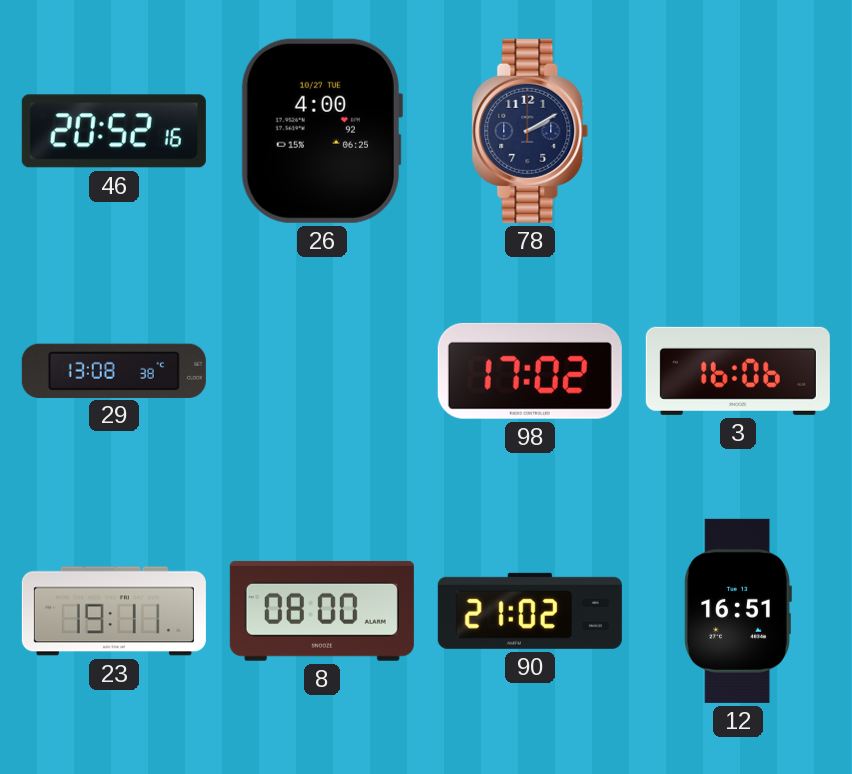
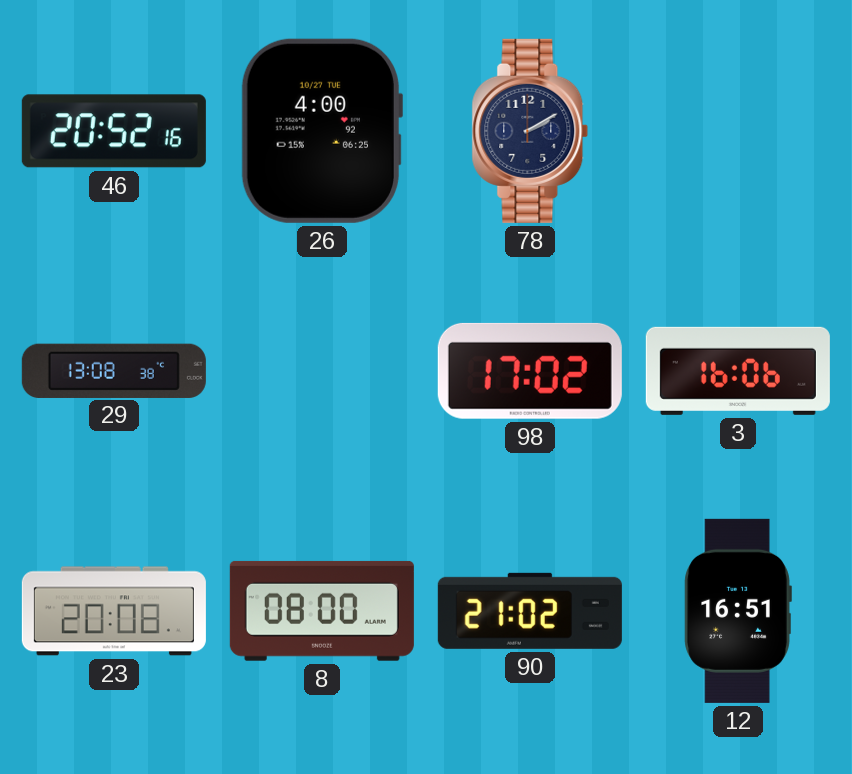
23: 19:11 -> 20:08
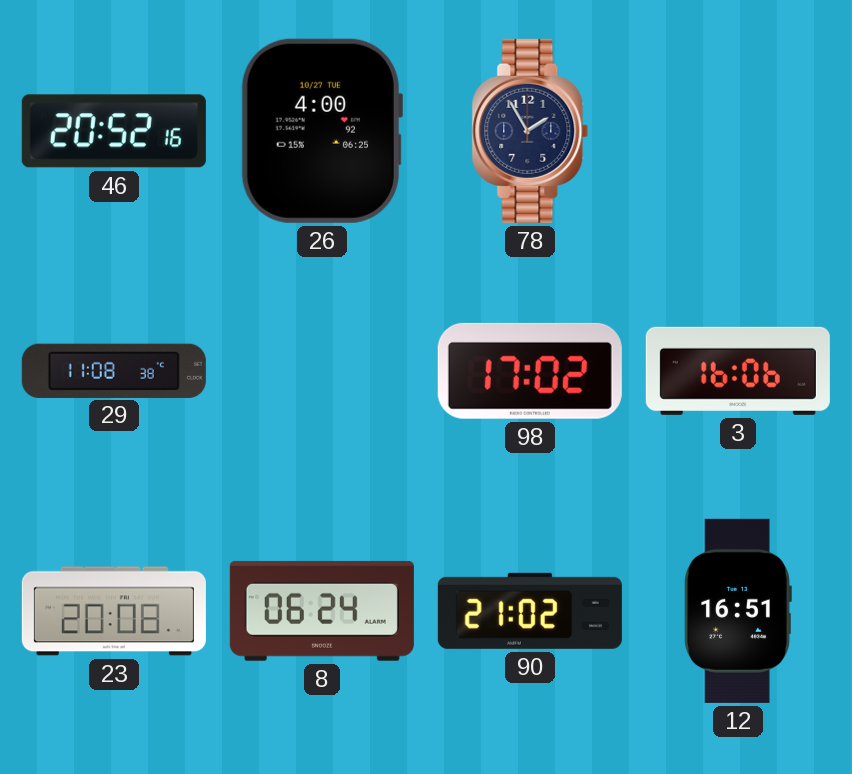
78: 2:10 -> 1:55
29: 13:08 -> 11:08
8: 08:00 -> 06:24
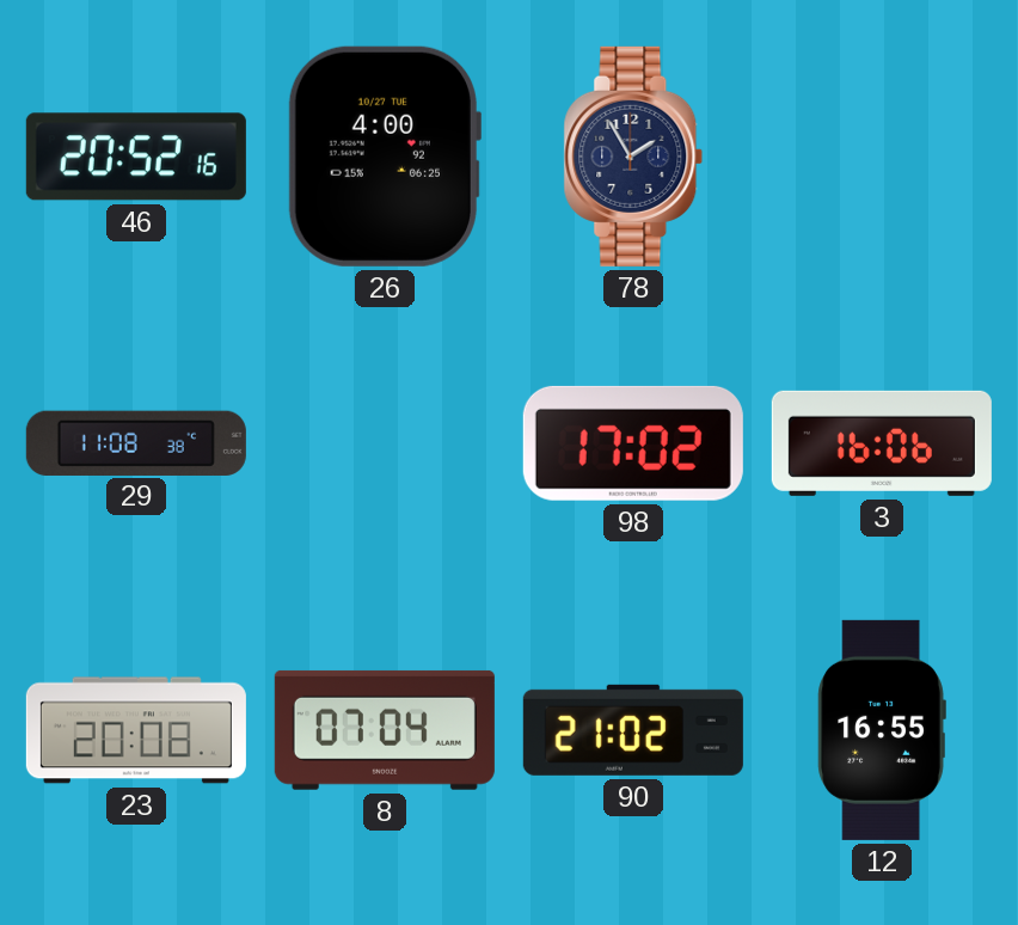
8: 06:24 -> 07:04
12: 16:51 -> 16:55
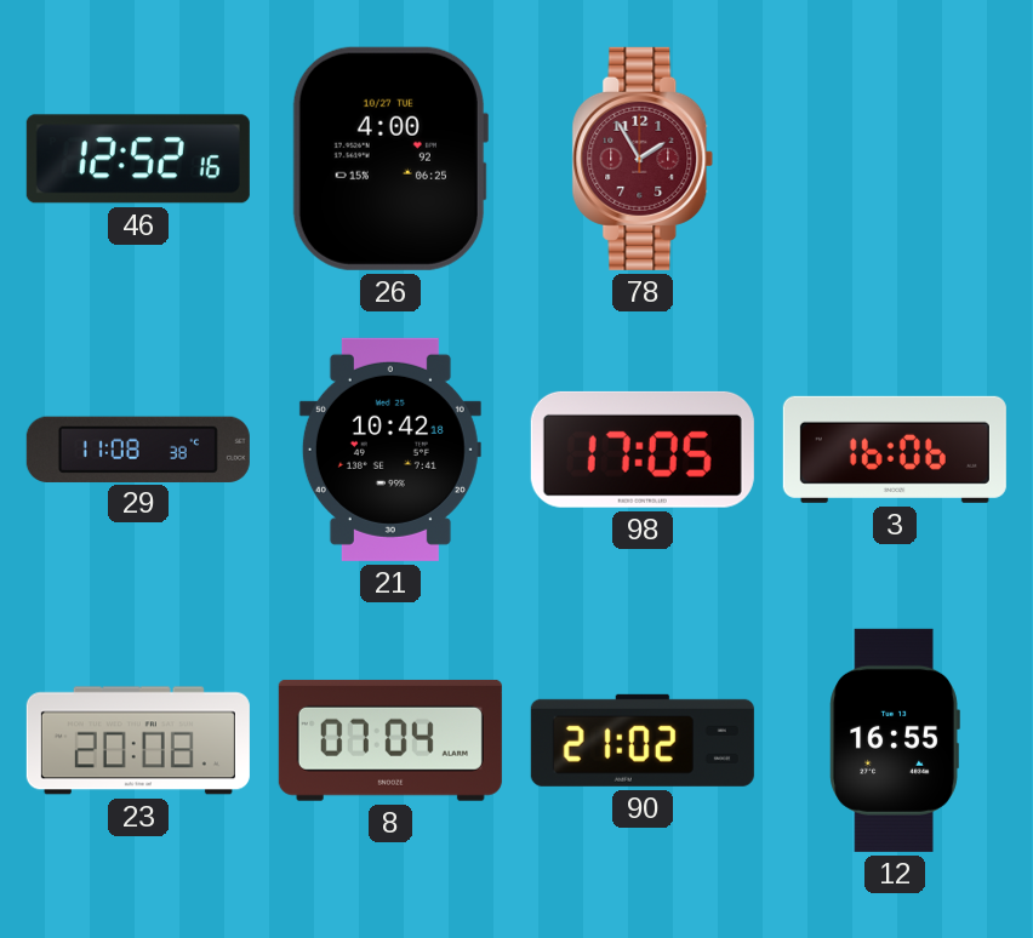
46: 20:52 -> 12:52
78 dial: navy -> burgundy
21: none -> 10:42
98: 17:02 -> 17:05
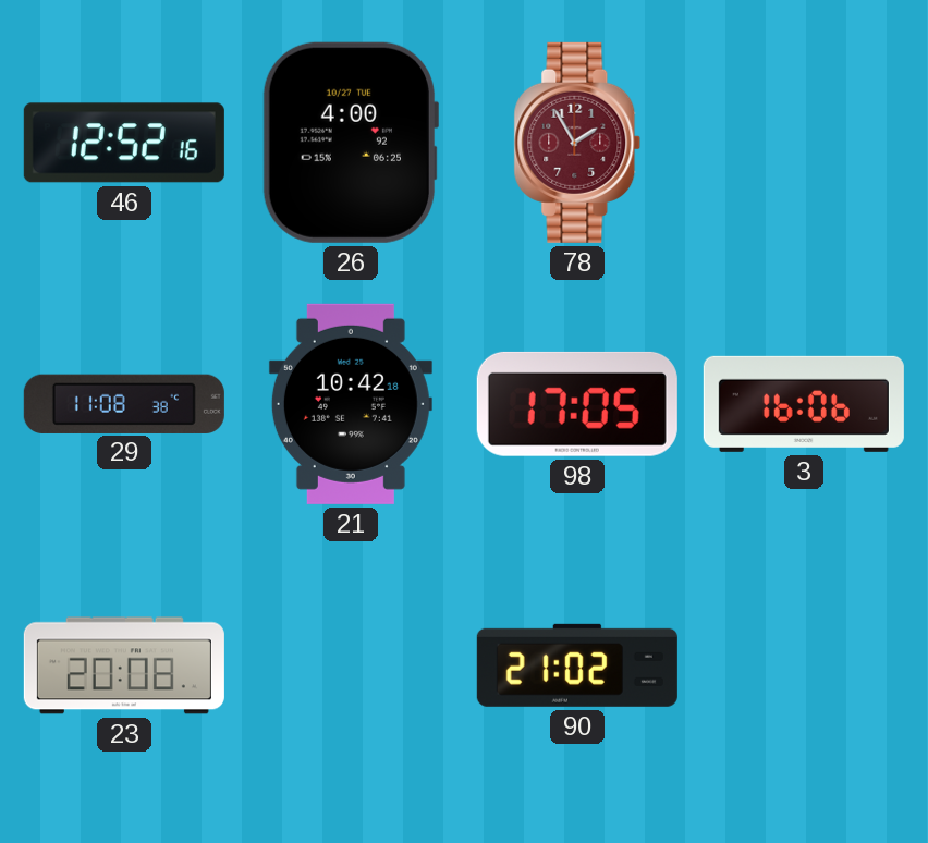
8: 07:04 -> none
12: 16:55 -> none
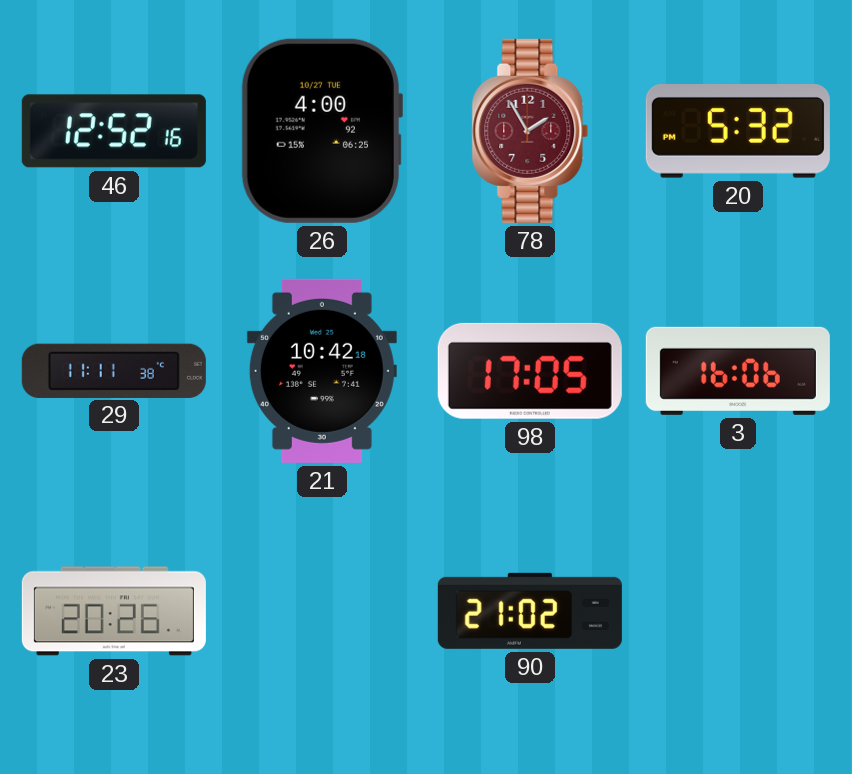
20: none -> 5:32
29: 11:08 -> 11:11
23: 20:08 -> 20:26
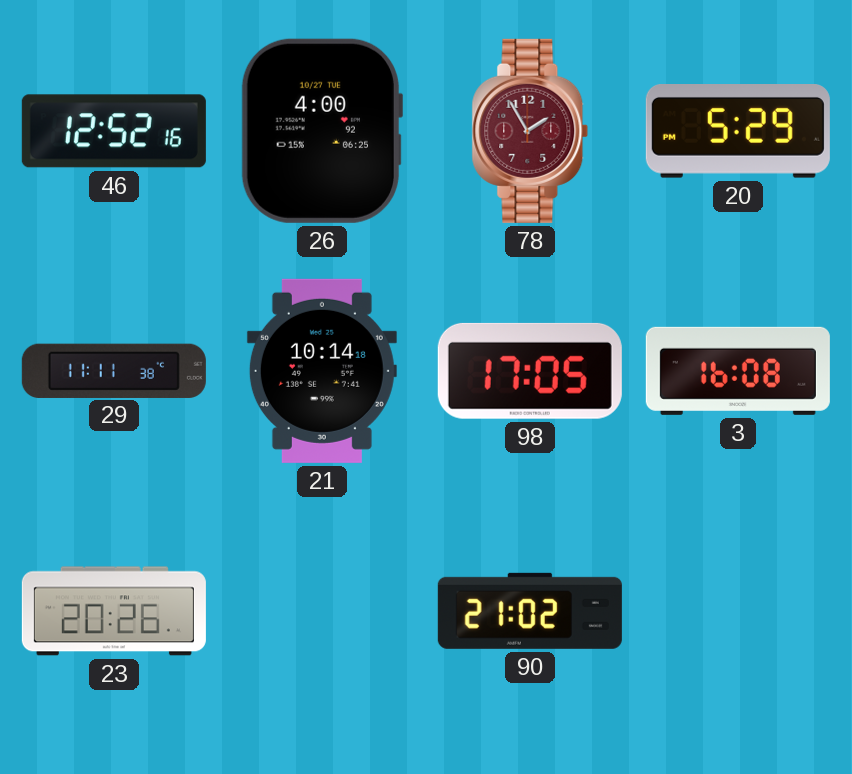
20: 5:32 -> 5:29
21: 10:42 -> 10:14
3: 16:06 -> 16:08
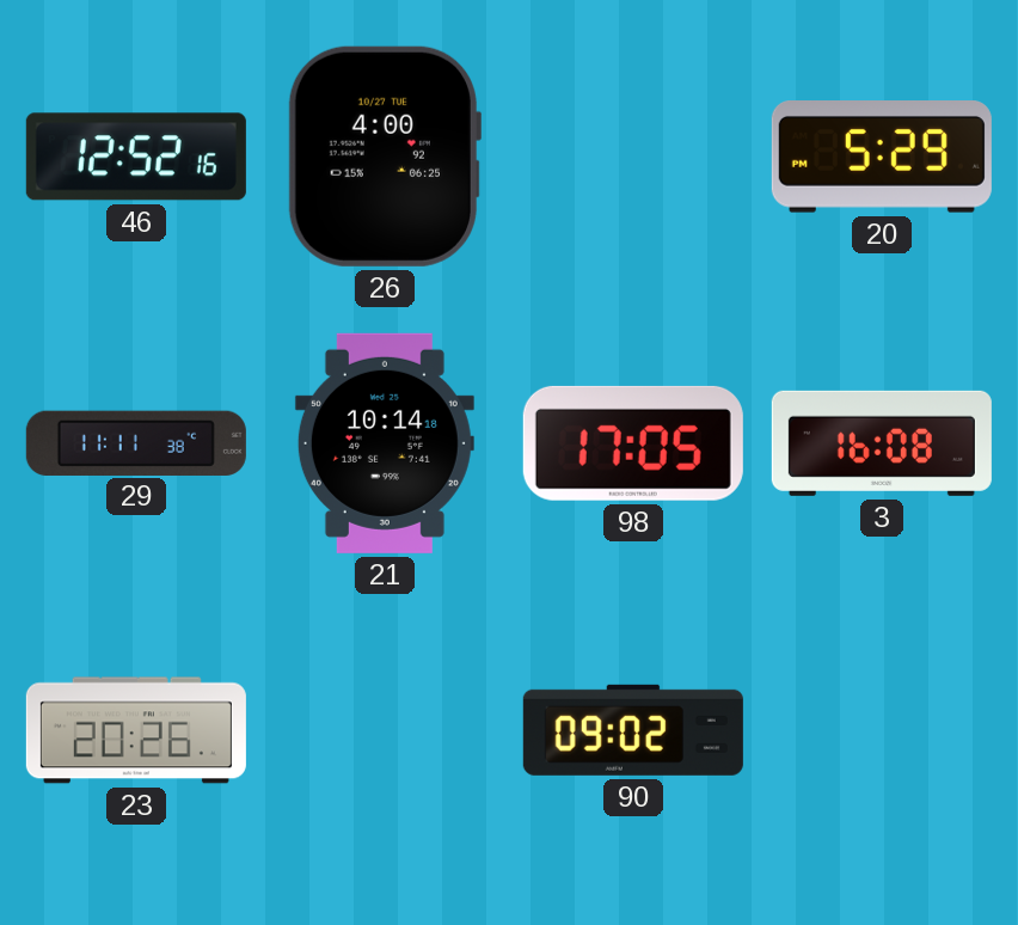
78: 1:55 -> none
90: 21:02 -> 09:02
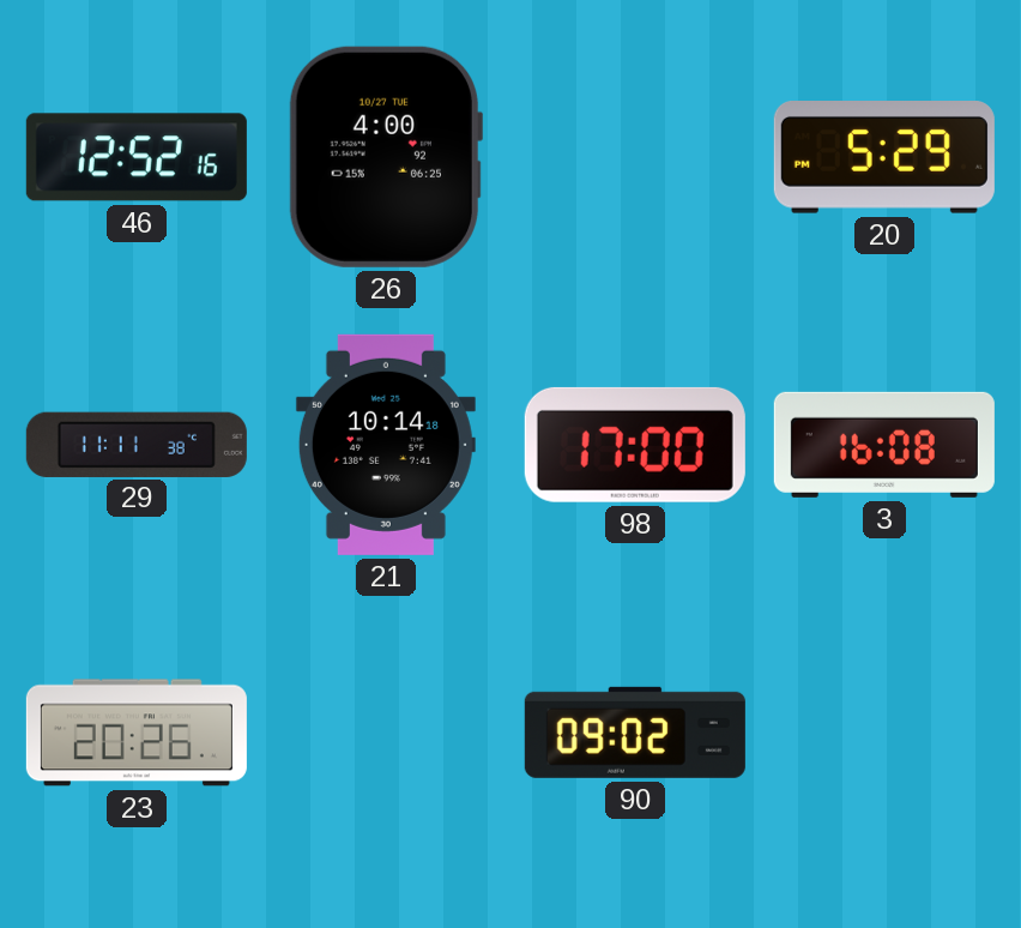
98: 17:05 -> 17:00
